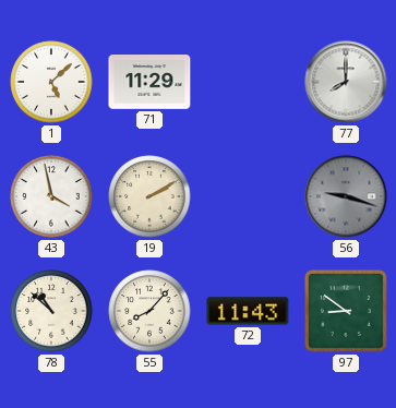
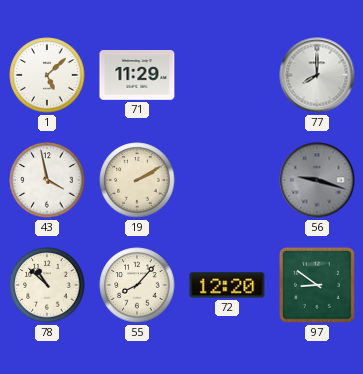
72: 11:43 -> 12:20
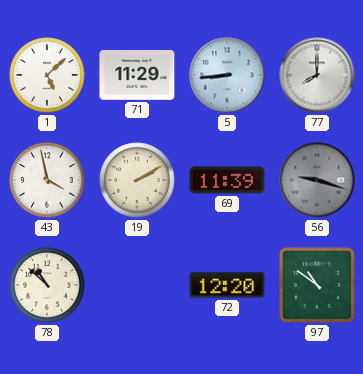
5: none -> 8:44
69: none -> 11:39
55: 8:07 -> none
97: 8:51 -> 10:51
